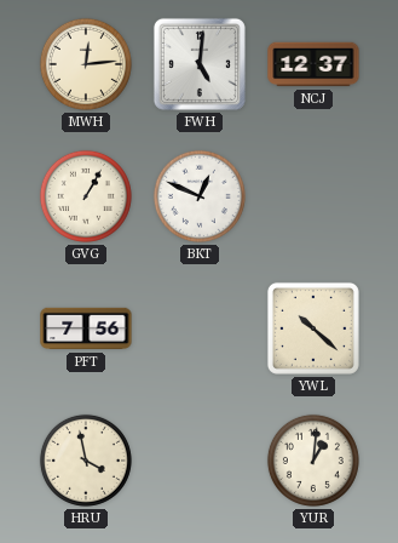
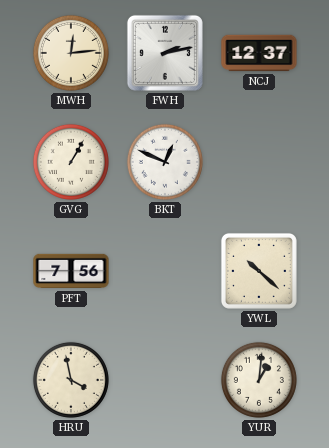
FWH: 5:01 -> 2:13
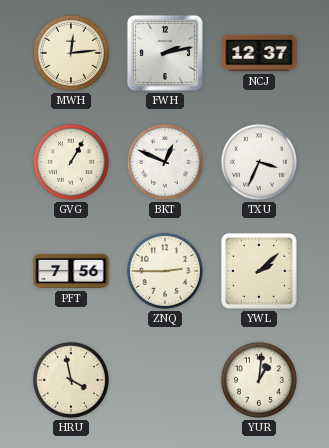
TXU: none -> 3:34
ZNQ: none -> 2:45
YWL: 10:22 -> 2:08
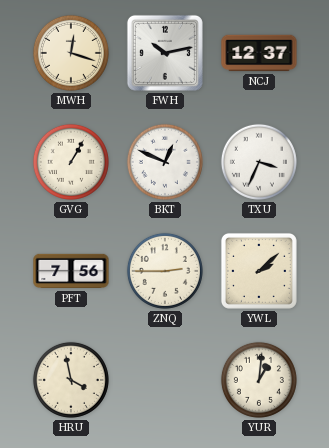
MWH: 12:14 -> 12:18
FWH: 2:13 -> 10:13
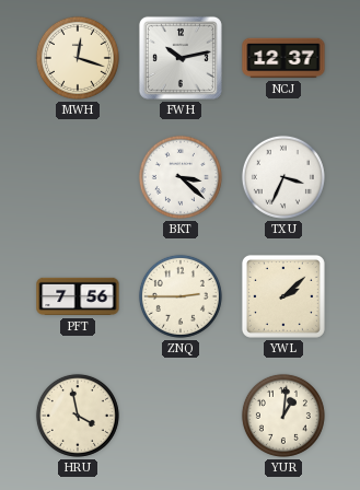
GVG: 1:05 -> none
BKT: 12:49 -> 3:22
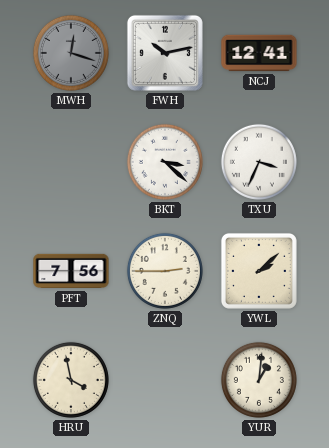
MWH dial: cream -> grey
NCJ: 12:37 -> 12:41
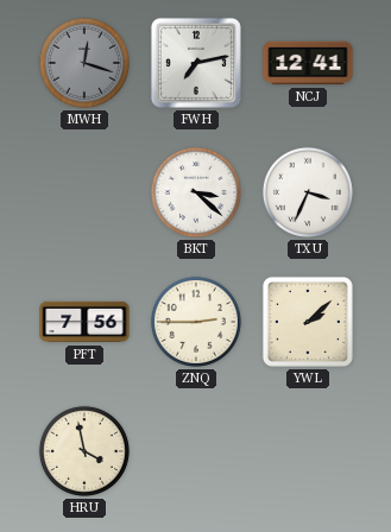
FWH: 10:13 -> 7:13
YUR: 1:01 -> none
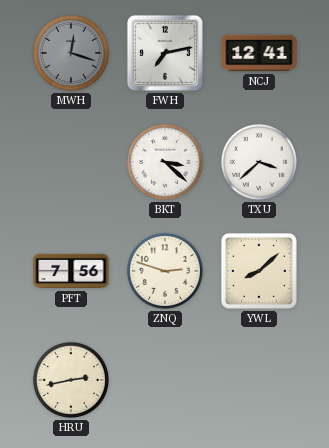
TXU: 3:34 -> 3:38
ZNQ: 2:45 -> 2:48
YWL: 2:08 -> 8:08
HRU: 3:58 -> 2:43
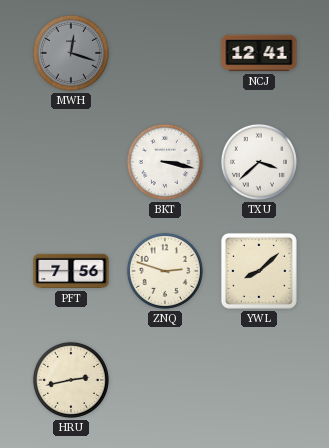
FWH: 7:13 -> none
BKT: 3:22 -> 3:17
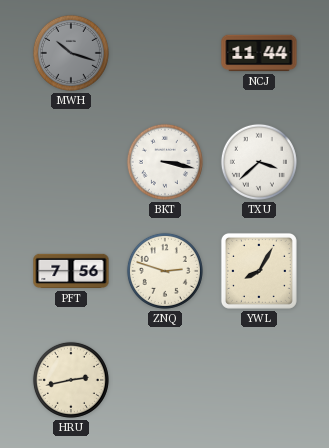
MWH: 12:18 -> 10:18
NCJ: 12:41 -> 11:44
YWL: 8:08 -> 8:05
